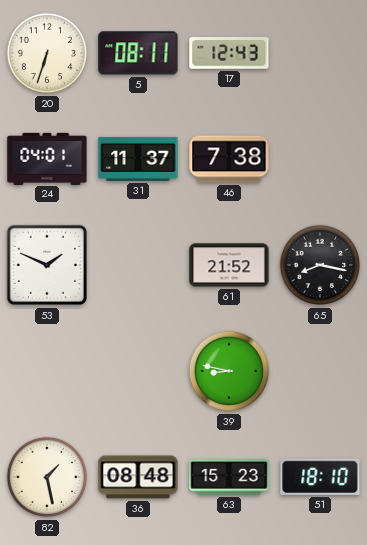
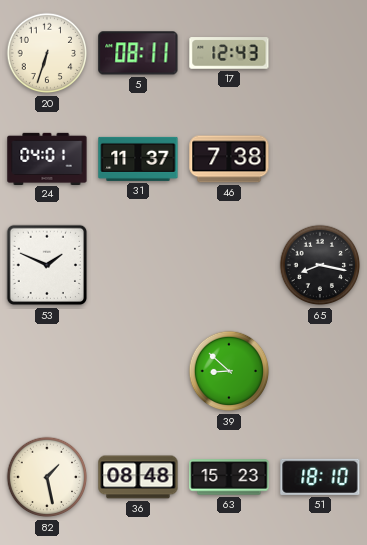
61: 21:52 -> none
39: 8:47 -> 8:52
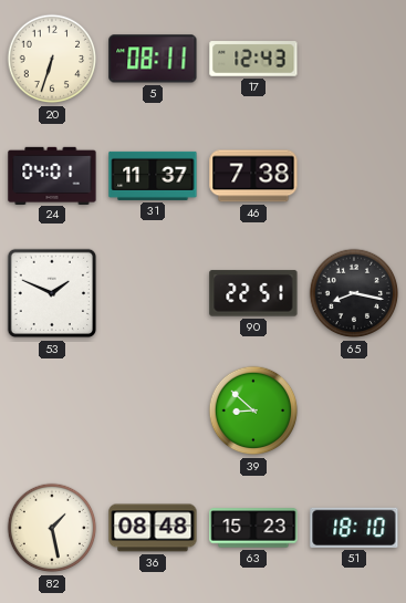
90: none -> 22:51
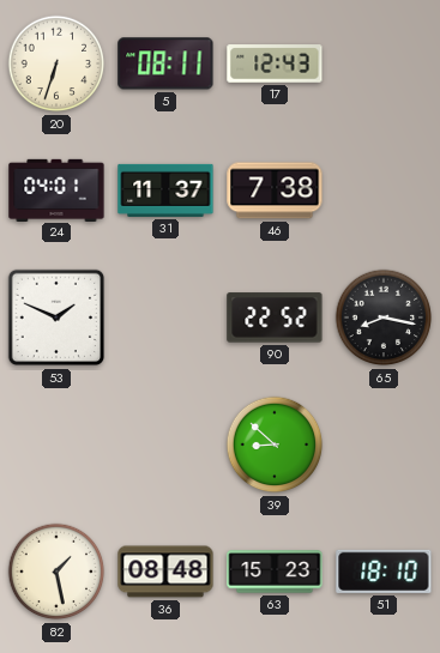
90: 22:51 -> 22:52
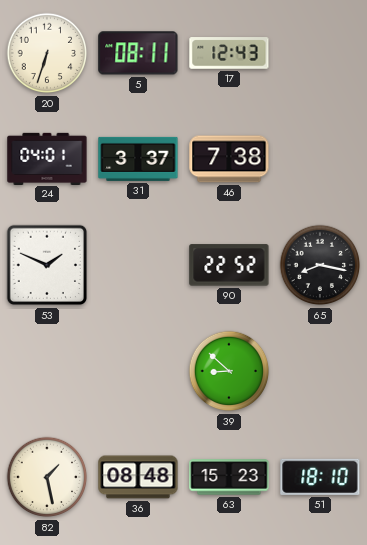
31: 11:37 -> 3:37
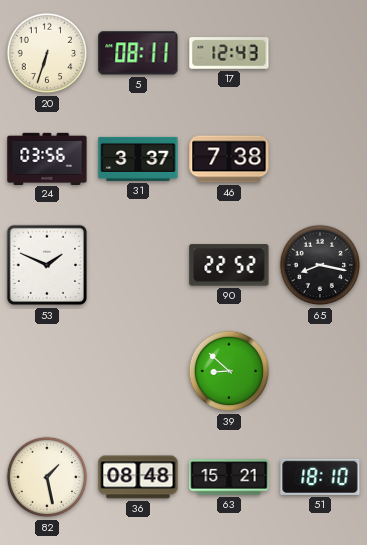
24: 04:01 -> 03:56
63: 15:23 -> 15:21
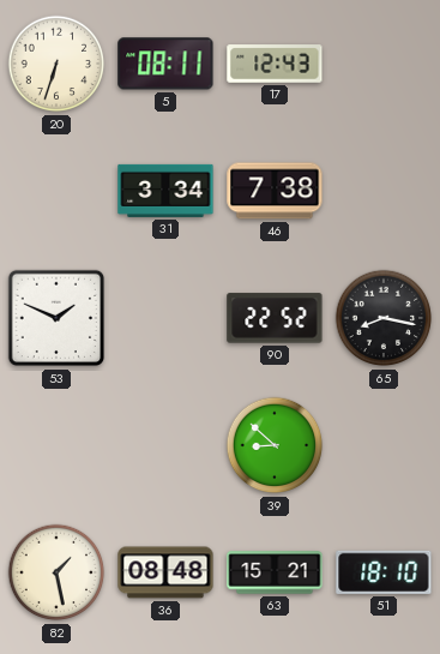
24: 03:56 -> none
31: 3:37 -> 3:34
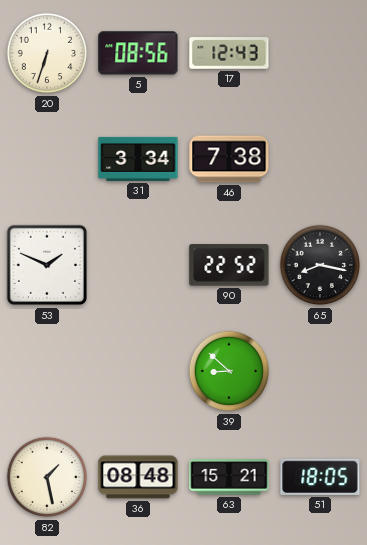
5: 08:11 -> 08:56
51: 18:10 -> 18:05
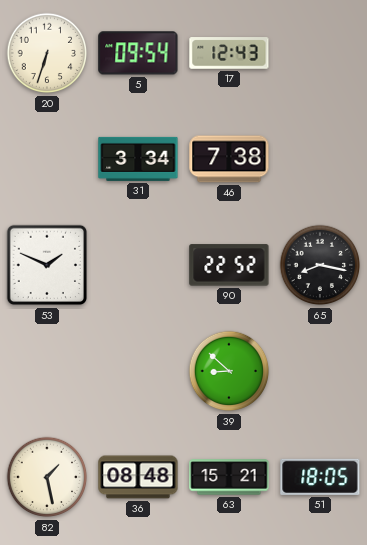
5: 08:56 -> 09:54
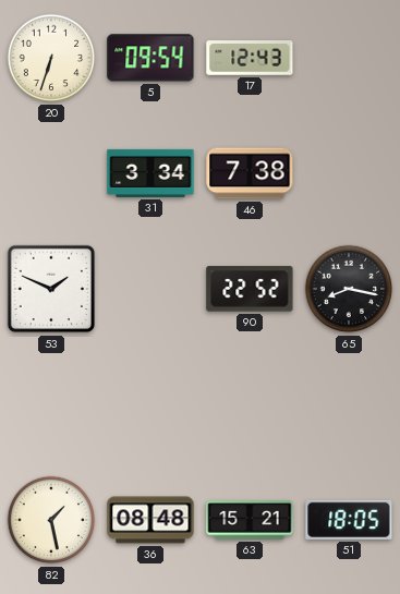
39: 8:52 -> none
